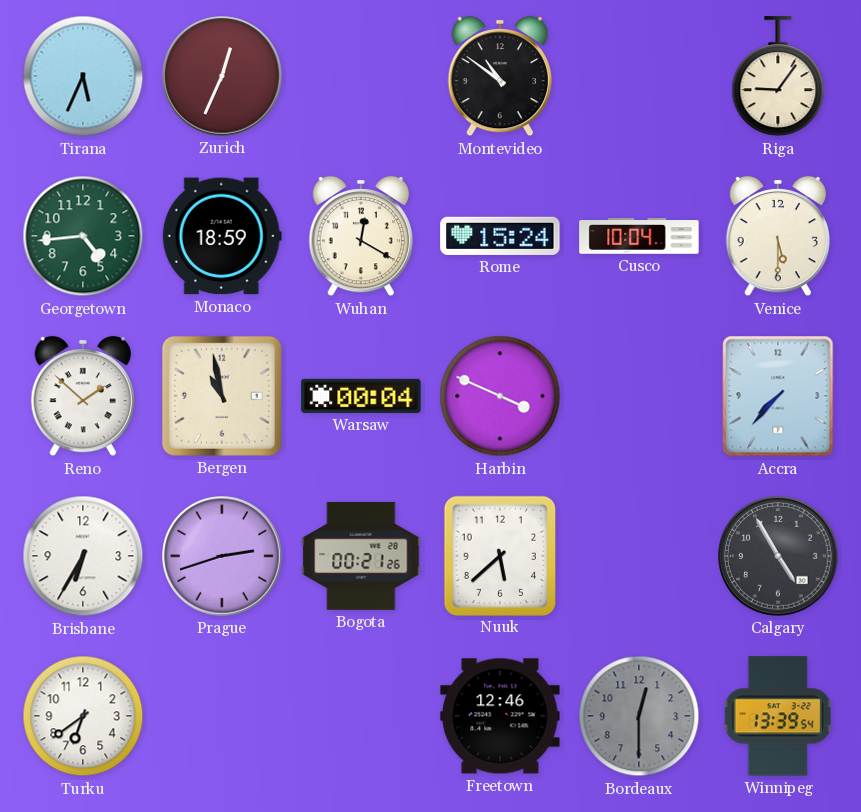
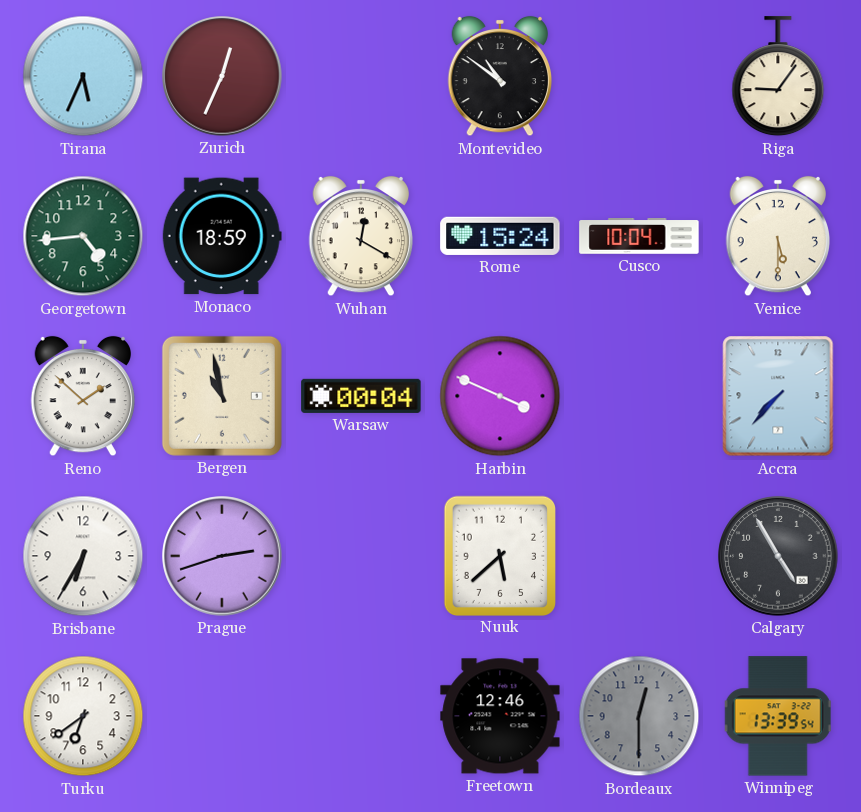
Bogota: 00:21 -> none
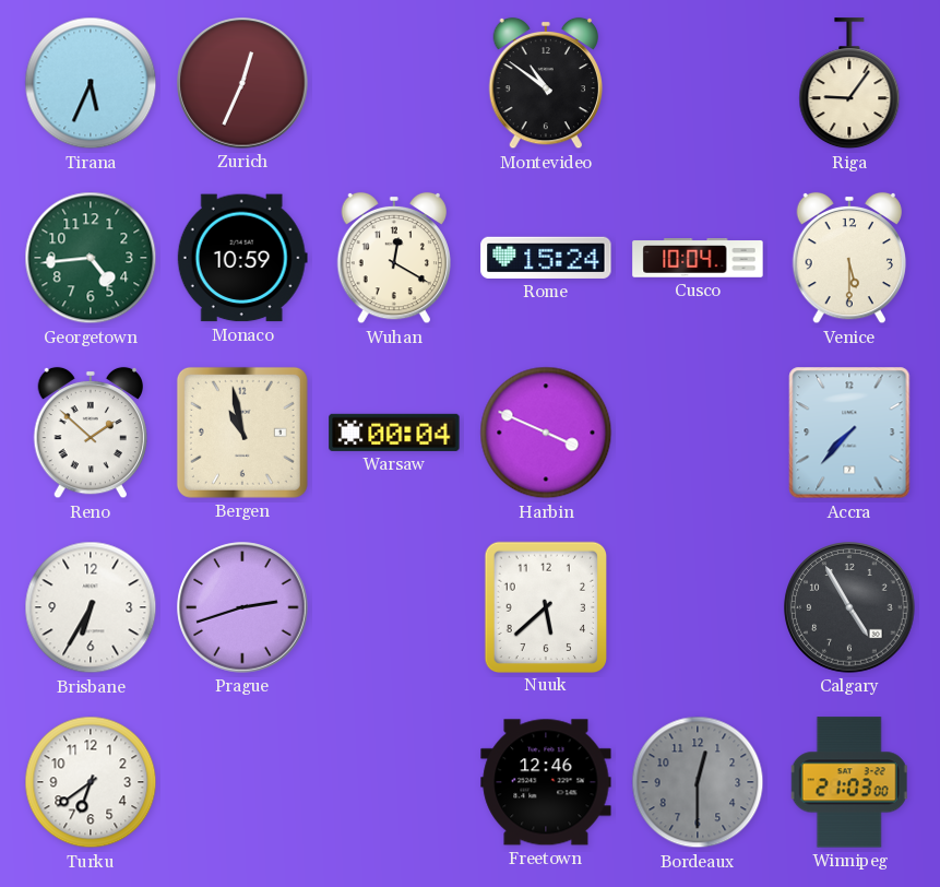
Monaco: 18:59 -> 10:59
Winnipeg: 13:39 -> 21:03
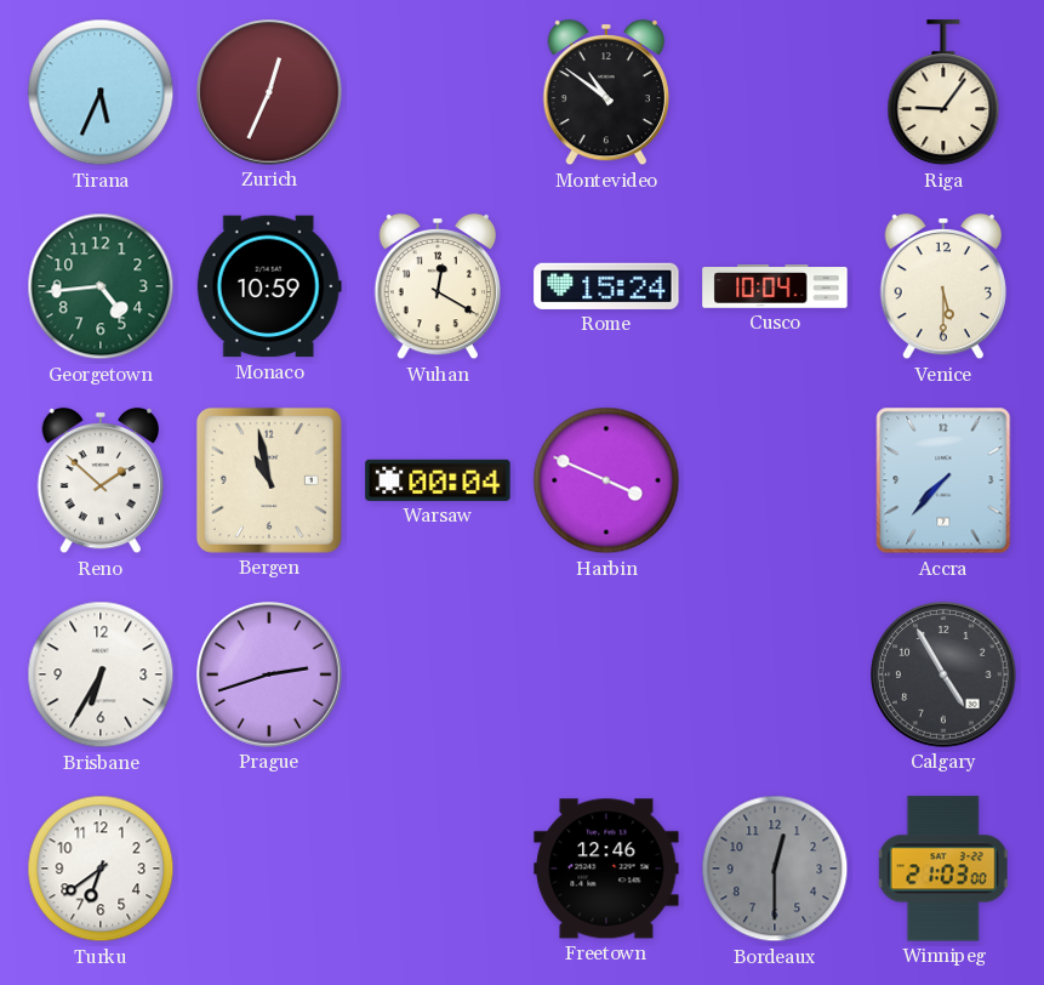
Nuuk: 5:38 -> none
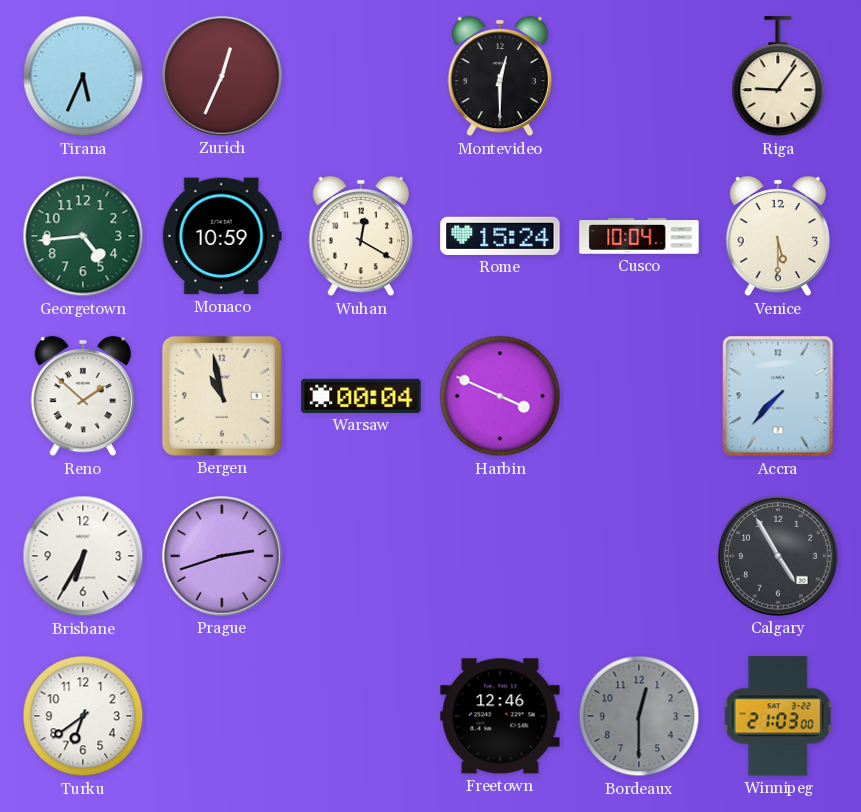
Montevideo: 10:51 -> 12:30
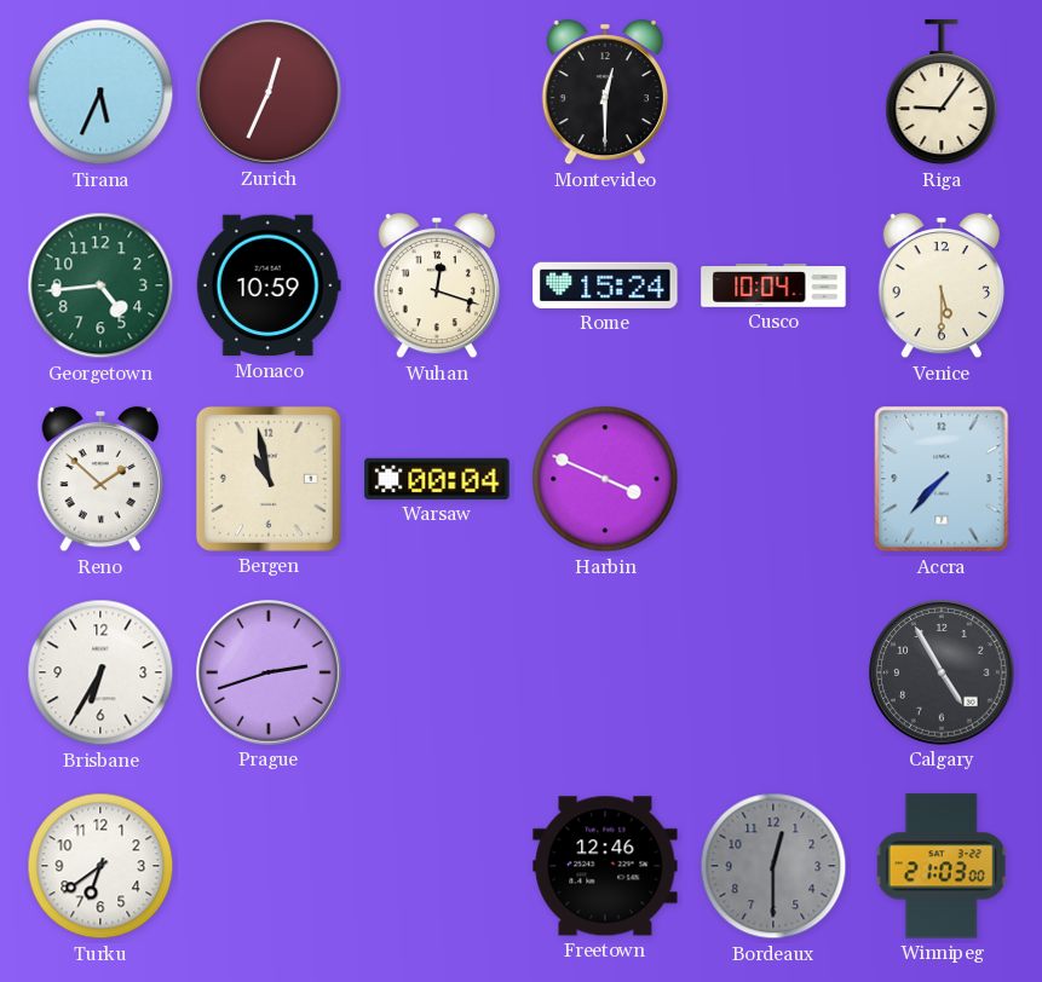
Wuhan: 12:20 -> 12:18
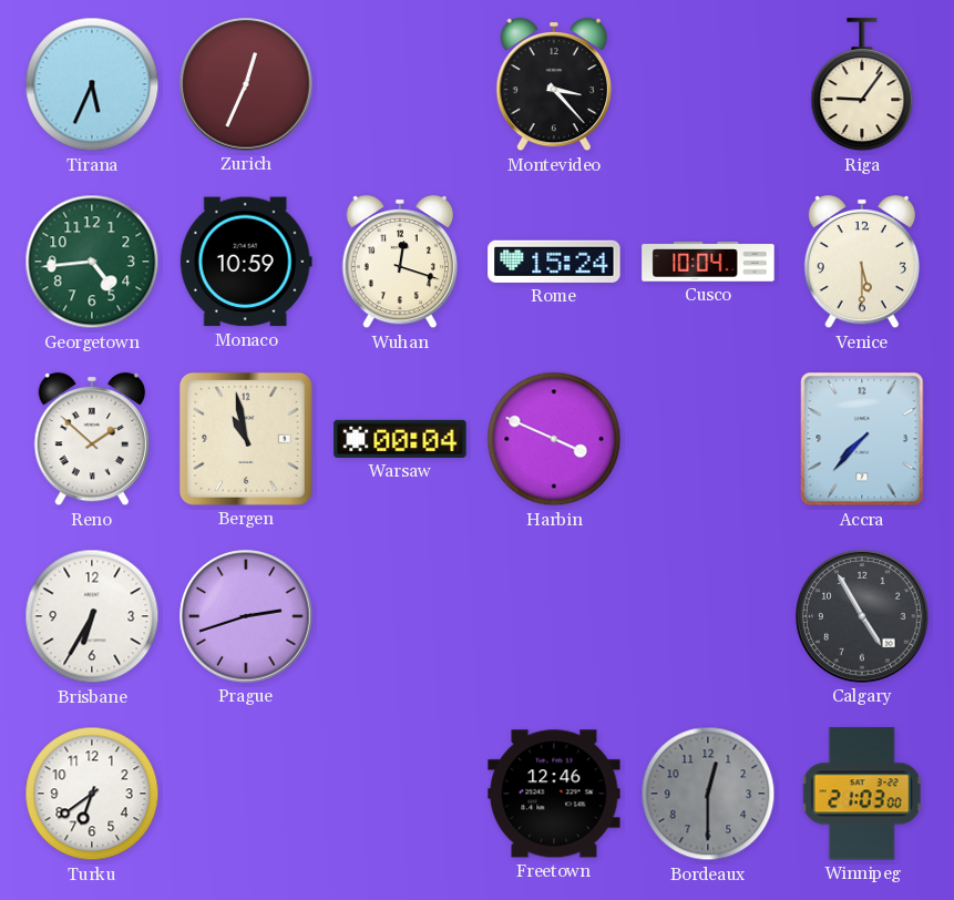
Montevideo: 12:30 -> 3:23
